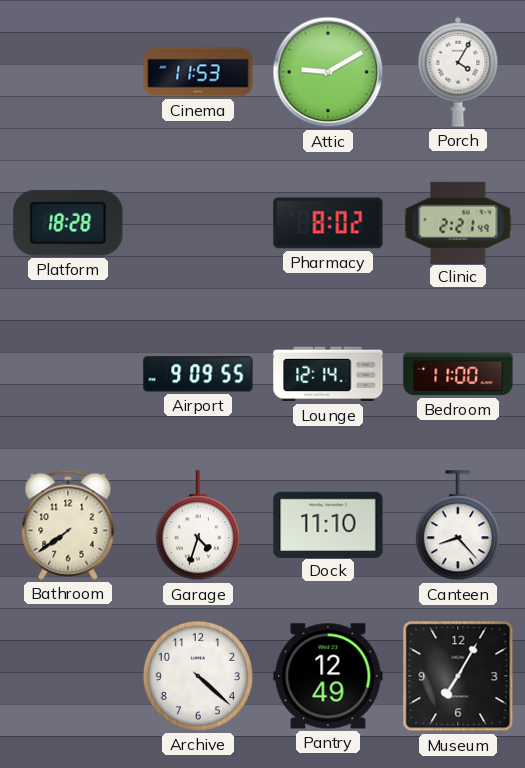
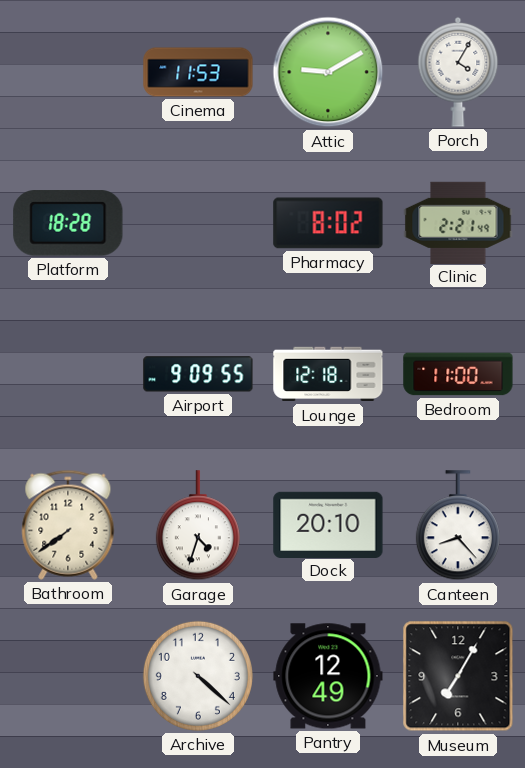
Lounge: 12:14 -> 12:18
Dock: 11:10 -> 20:10
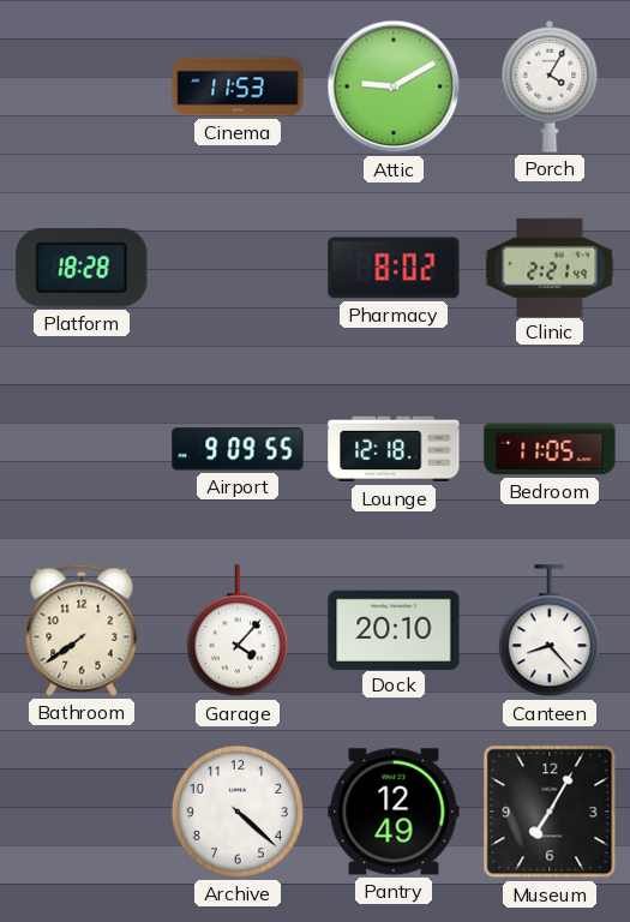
Bedroom: 11:00 -> 11:05
Garage: 4:33 -> 4:07
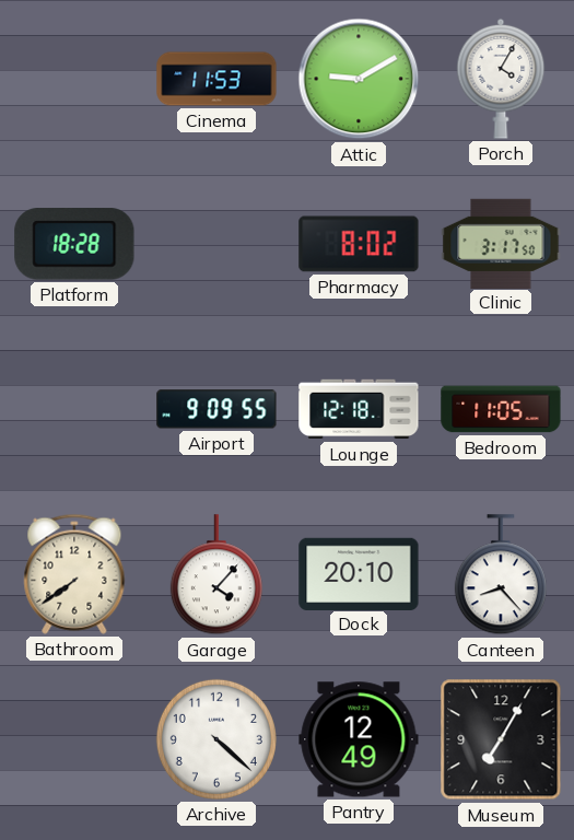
Clinic: 2:21 -> 3:17
